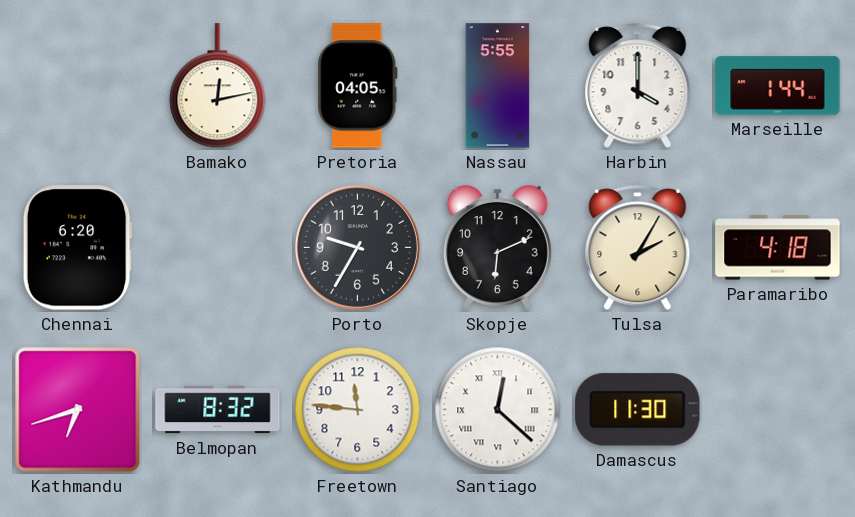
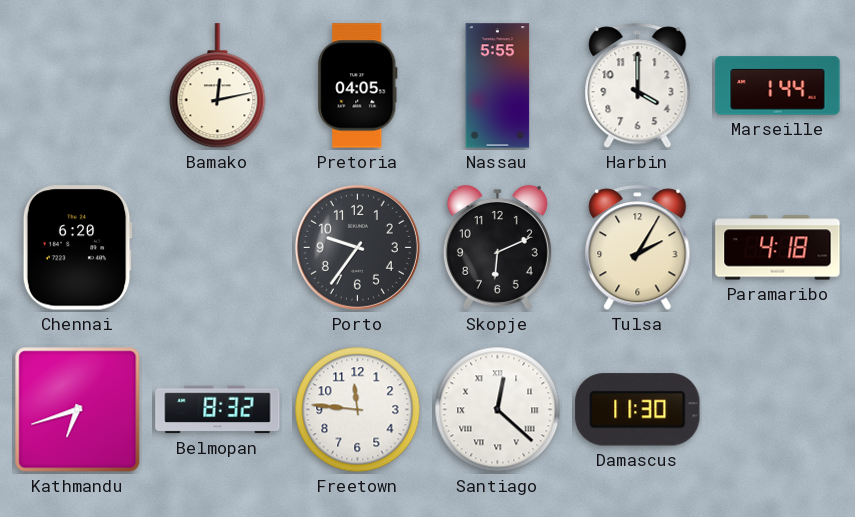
Porto: 9:35 -> 9:36
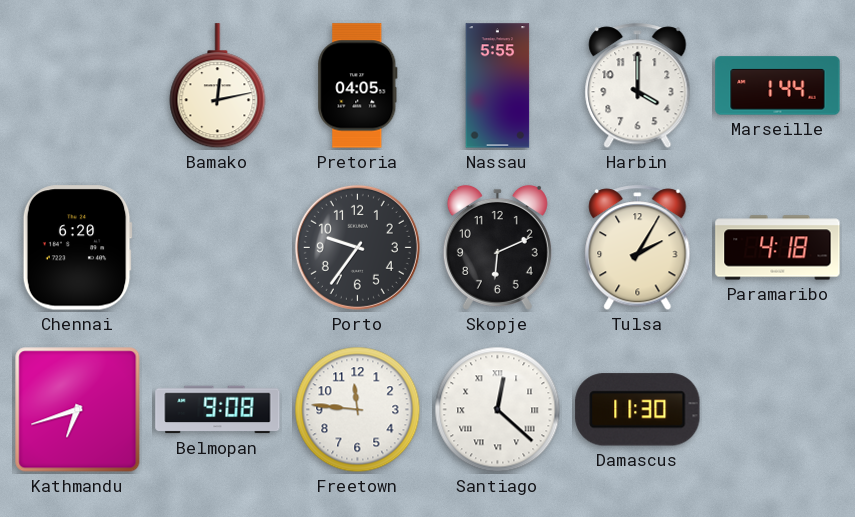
Belmopan: 8:32 -> 9:08
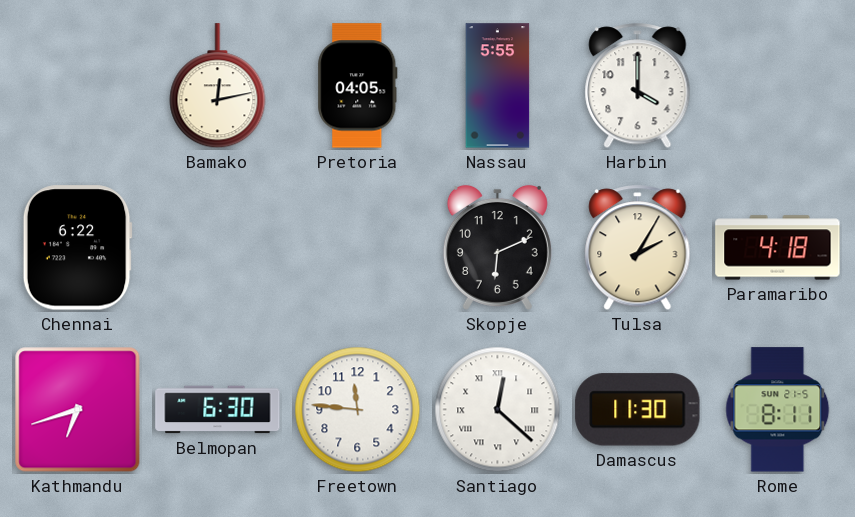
Marseille: 1:44 -> none
Chennai: 6:20 -> 6:22
Porto: 9:36 -> none
Belmopan: 9:08 -> 6:30
Rome: none -> 8:11
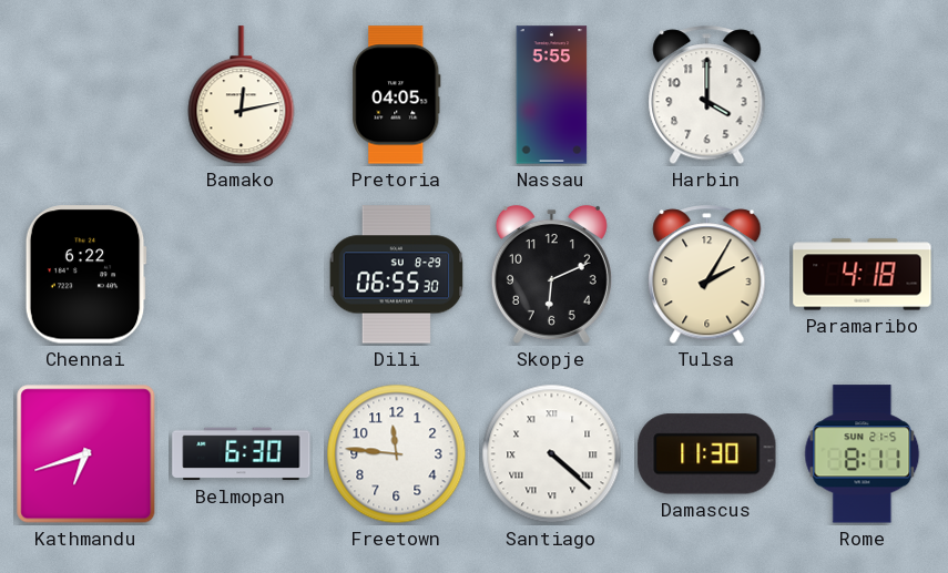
Dili: none -> 06:55
Santiago: 12:22 -> 4:22
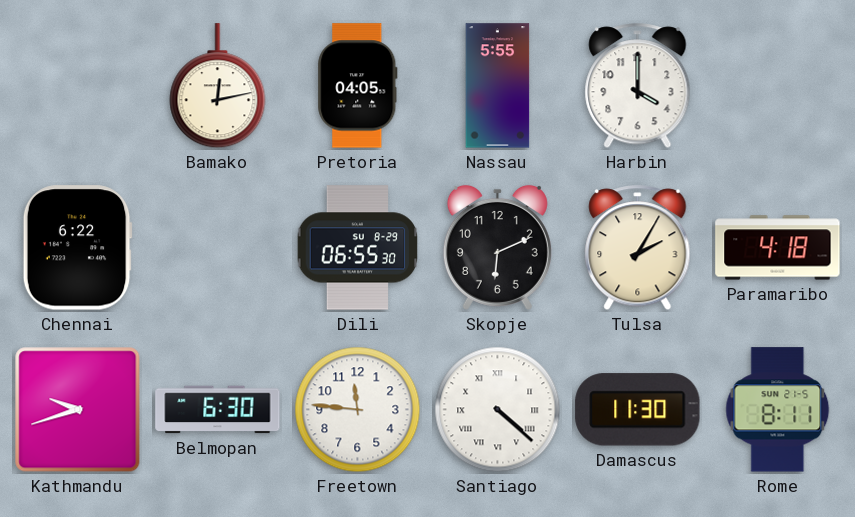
Kathmandu: 6:42 -> 9:42
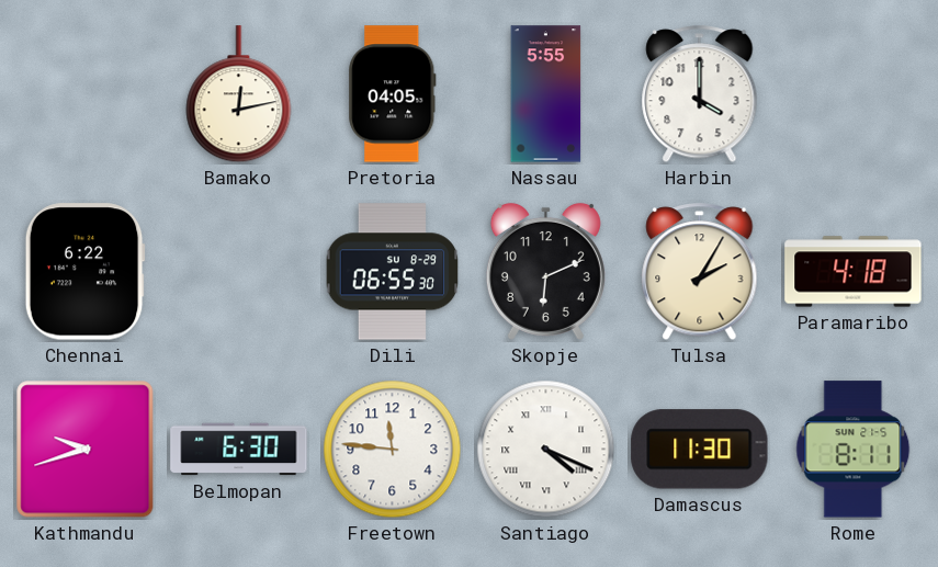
Santiago: 4:22 -> 4:19
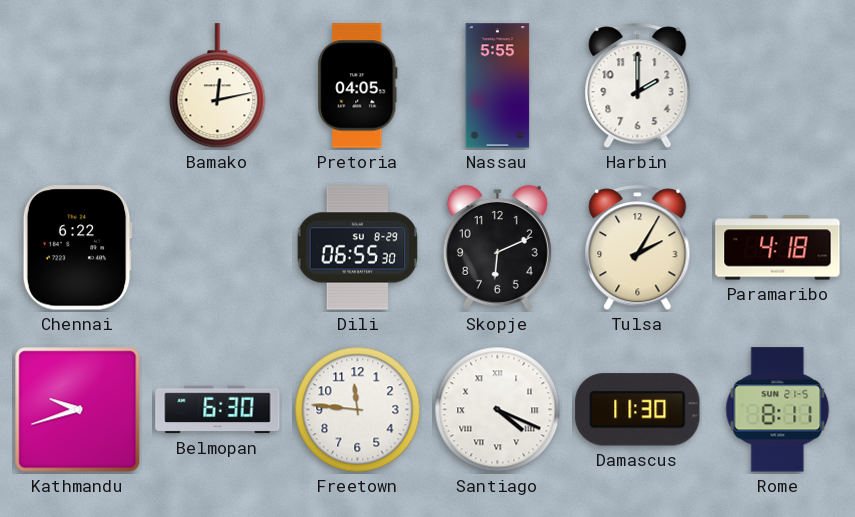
Harbin: 4:00 -> 2:00
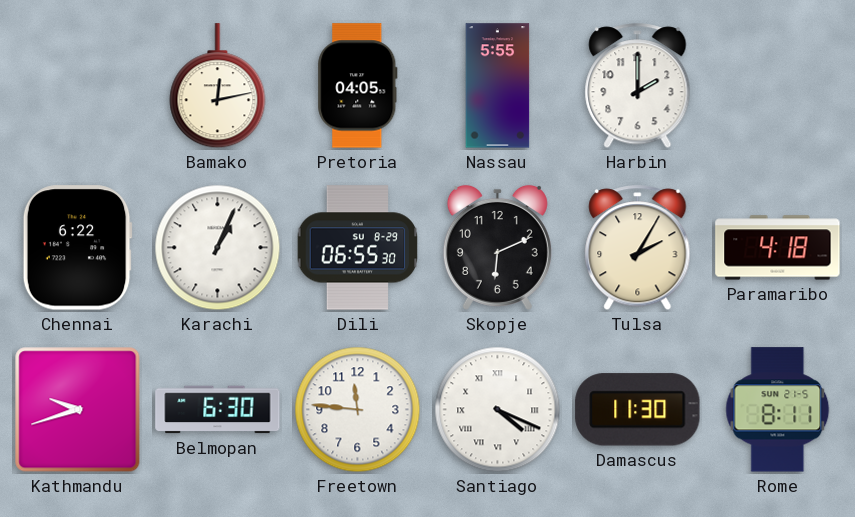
Karachi: none -> 1:04
